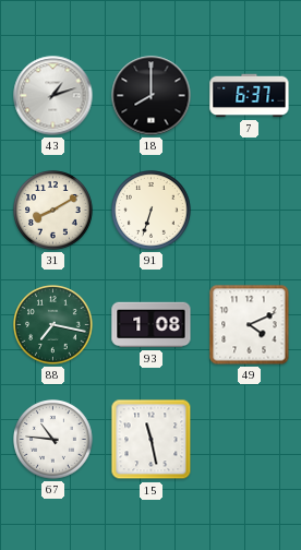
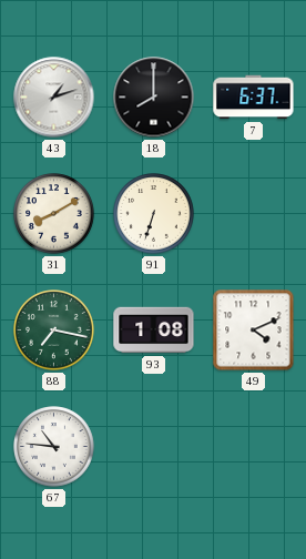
15: 11:28 -> none
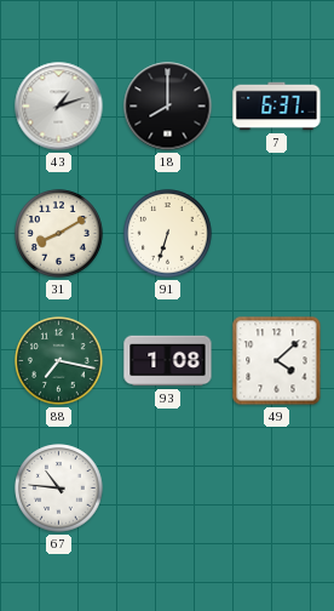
49: 4:11 -> 4:08
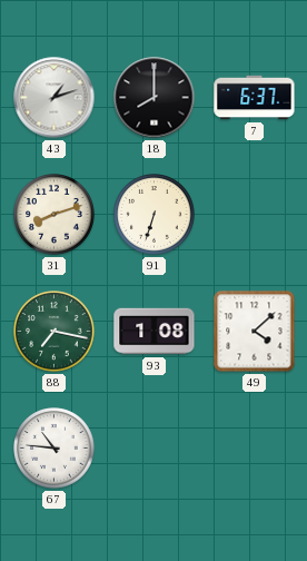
31: 8:10 -> 8:12
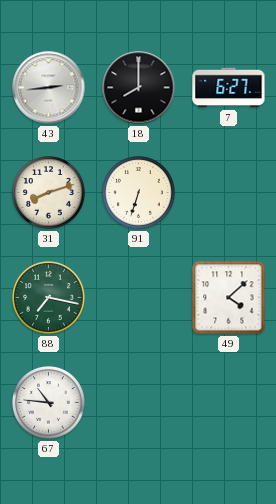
43: 1:12 -> 2:44
7: 6:37 -> 6:27
93: 1:08 -> none
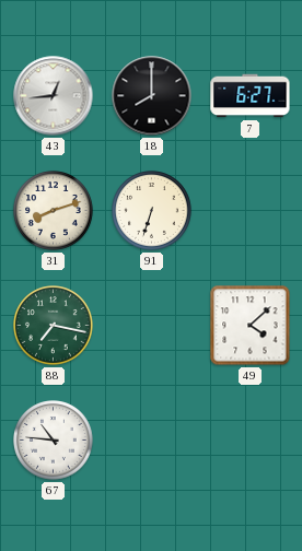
43: 2:44 -> 12:44
